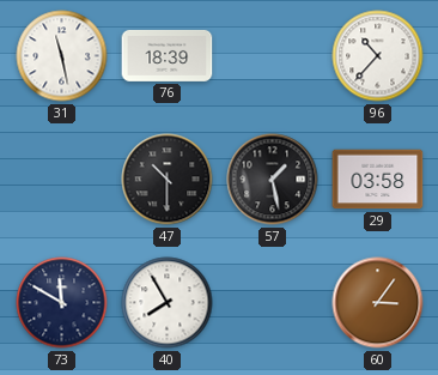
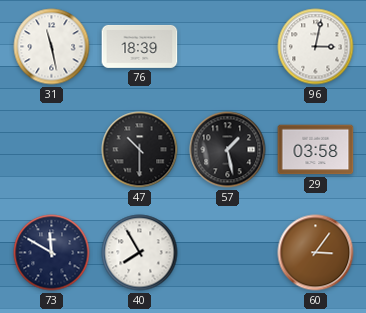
96: 10:37 -> 3:02
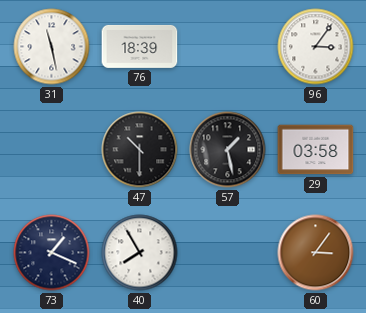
96: 3:02 -> 3:06
73: 11:50 -> 1:19
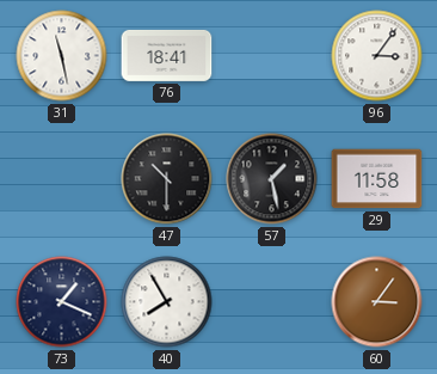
76: 18:39 -> 18:41
29: 03:58 -> 11:58
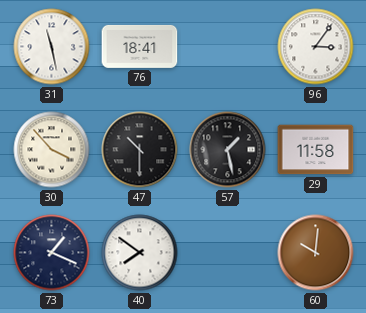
30: none -> 3:53
40: 7:55 -> 7:51
60: 3:06 -> 10:01
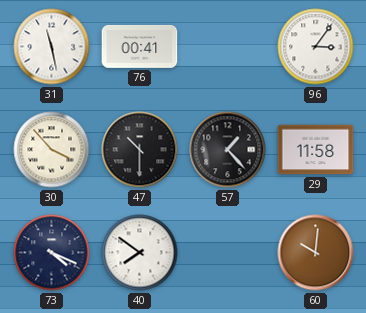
76: 18:41 -> 00:41
57: 1:28 -> 1:23
73: 1:19 -> 4:19
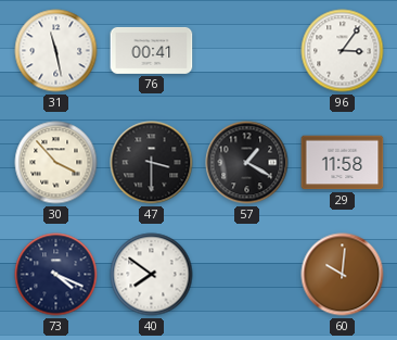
47: 10:30 -> 3:30
57: 1:23 -> 1:20
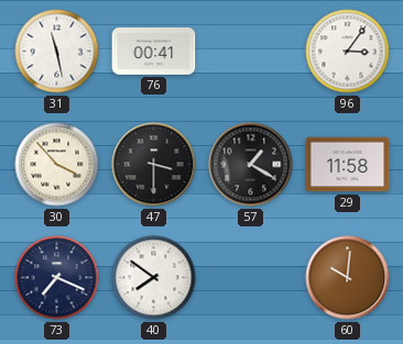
73: 4:19 -> 7:19
